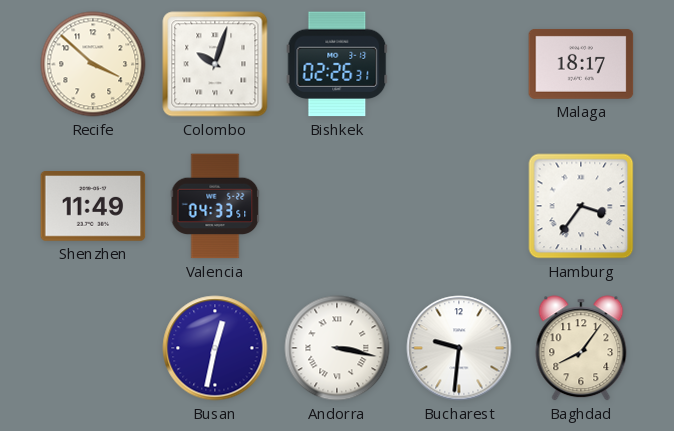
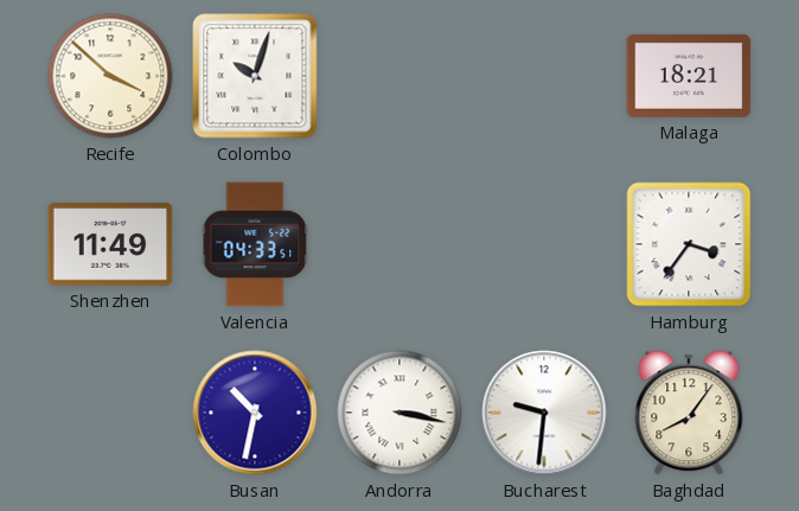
Bishkek: 02:26 -> none
Malaga: 18:17 -> 18:21
Busan: 12:32 -> 10:32
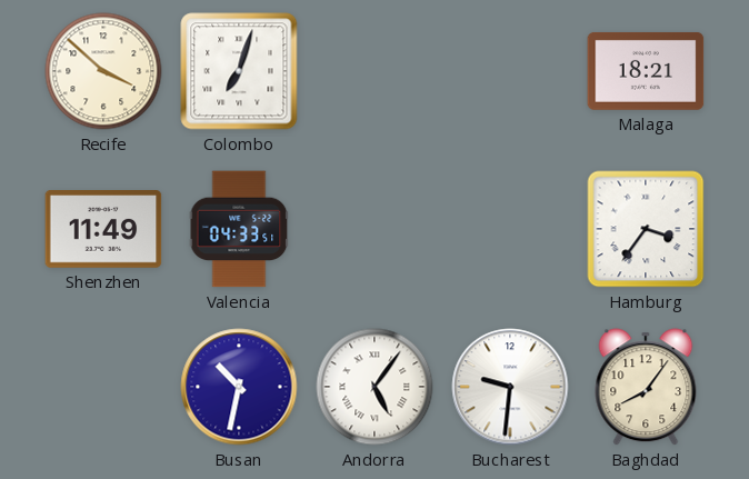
Colombo: 10:03 -> 7:03
Andorra: 3:17 -> 5:06
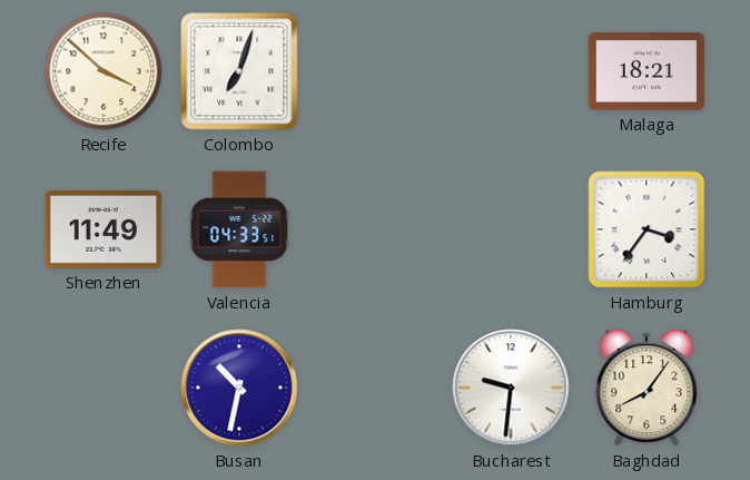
Andorra: 5:06 -> none
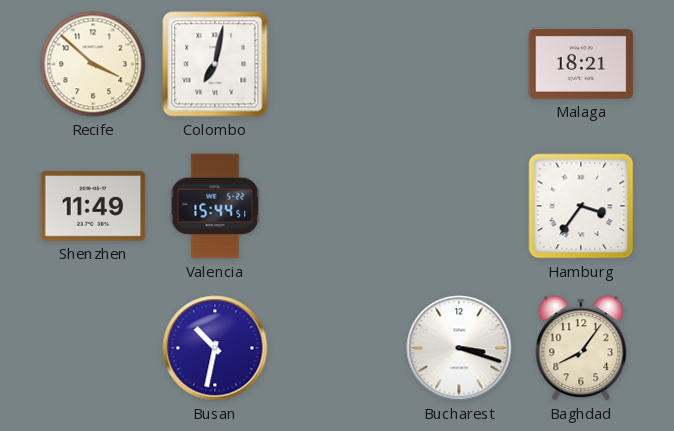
Colombo: 7:03 -> 7:02
Valencia: 04:33 -> 15:44
Bucharest: 9:31 -> 3:18
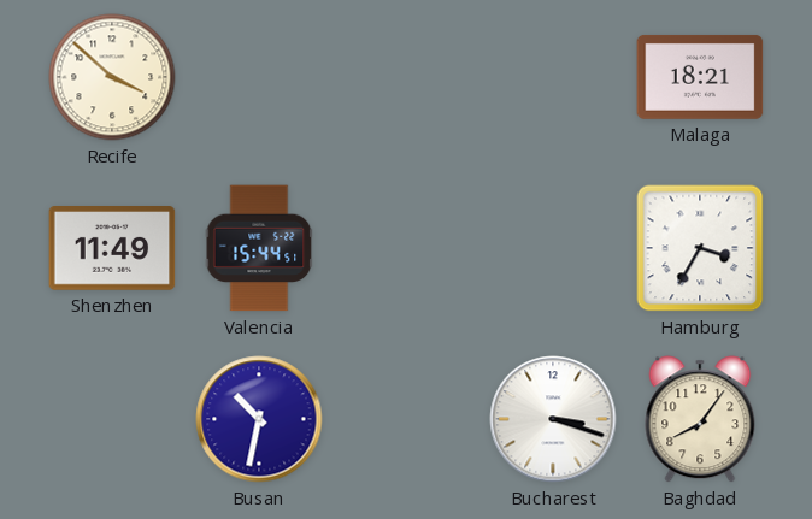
Colombo: 7:02 -> none
Hamburg: 3:36 -> 3:35
